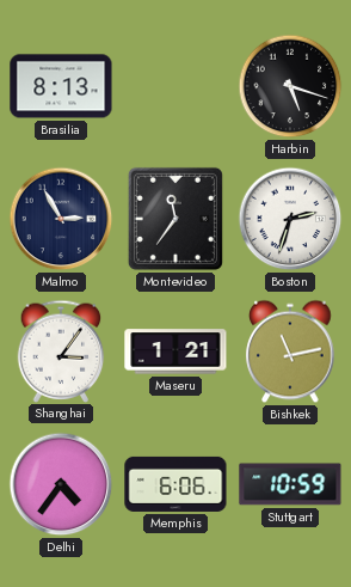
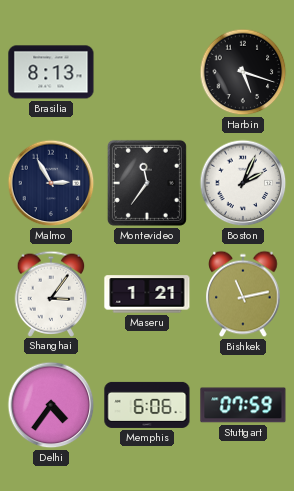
Boston: 2:33 -> 2:04
Stuttgart: 10:59 -> 07:59
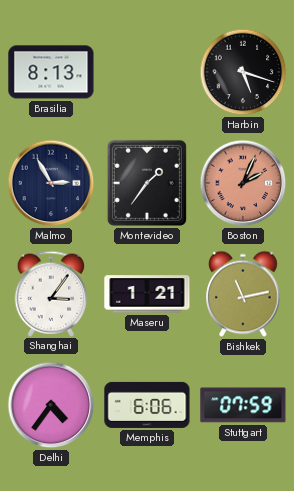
Montevideo: 11:36 -> 1:36
Boston dial: white -> salmon
